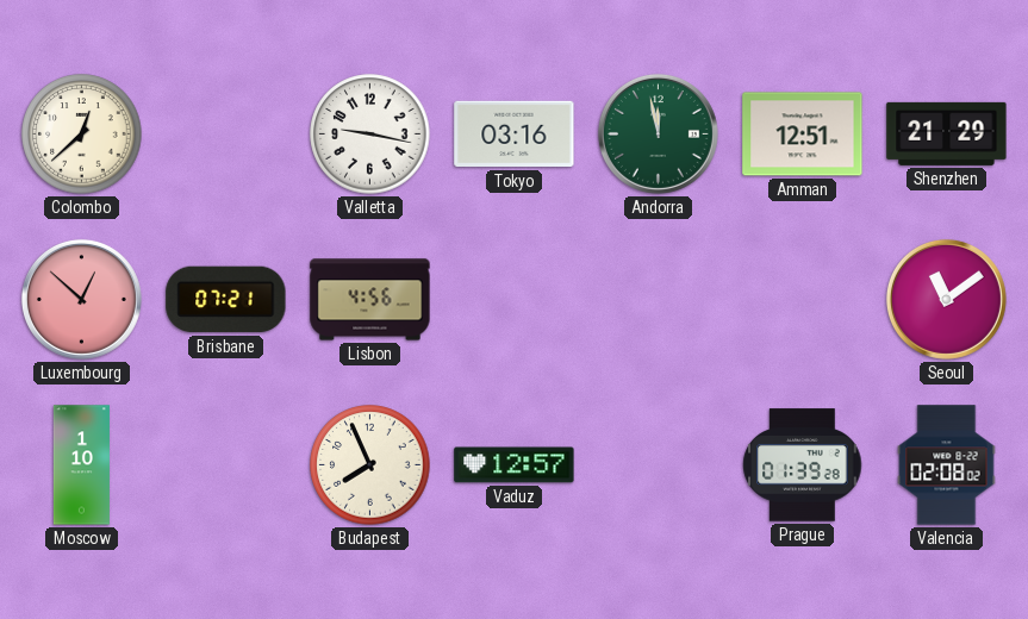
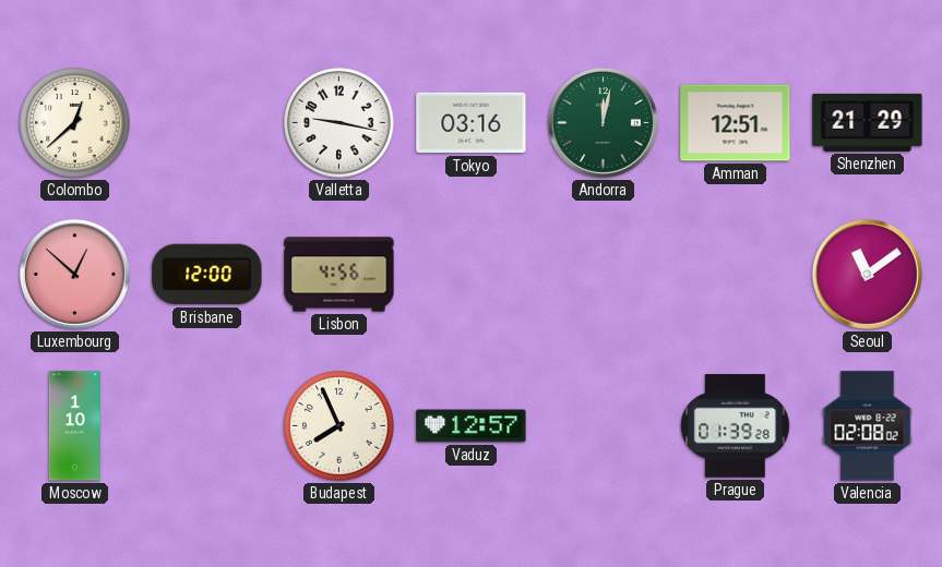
Andorra: 11:58 -> 12:02
Brisbane: 07:21 -> 12:00
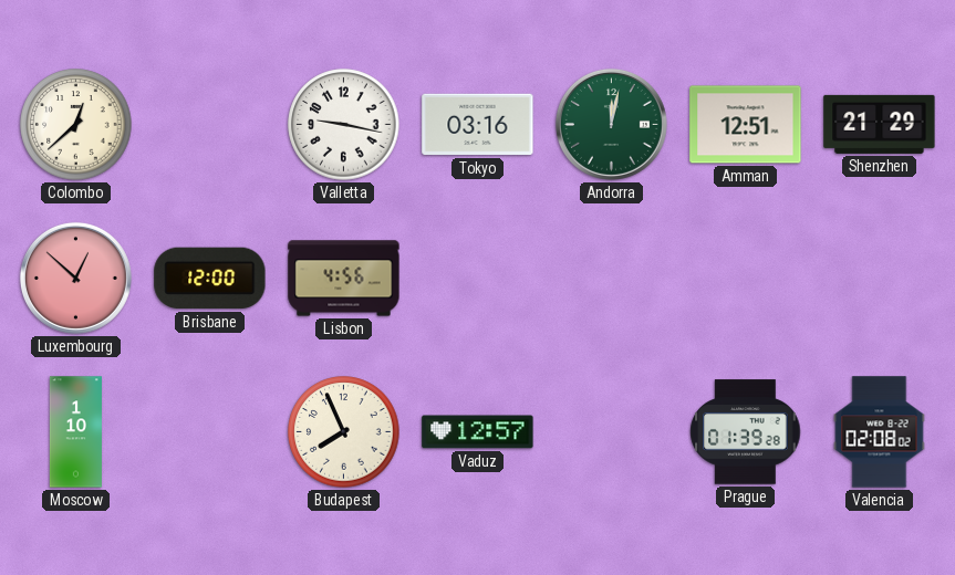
Seoul: 11:09 -> none
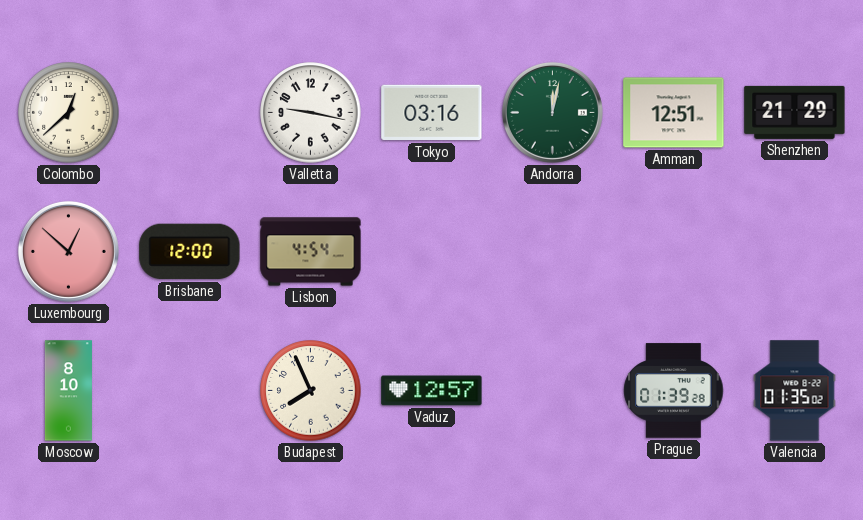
Lisbon: 4:56 -> 4:54
Moscow: 1:10 -> 8:10
Valencia: 02:08 -> 01:35
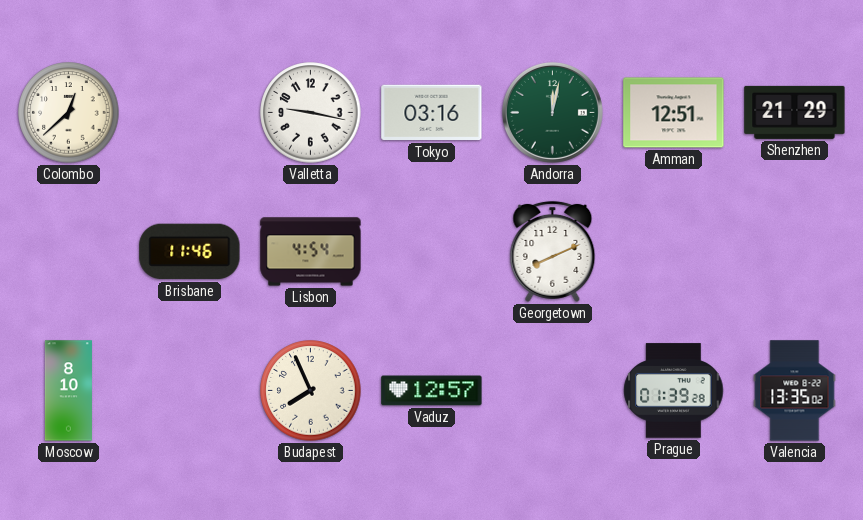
Luxembourg: 12:52 -> none
Brisbane: 12:00 -> 11:46
Georgetown: none -> 8:11
Valencia: 01:35 -> 13:35
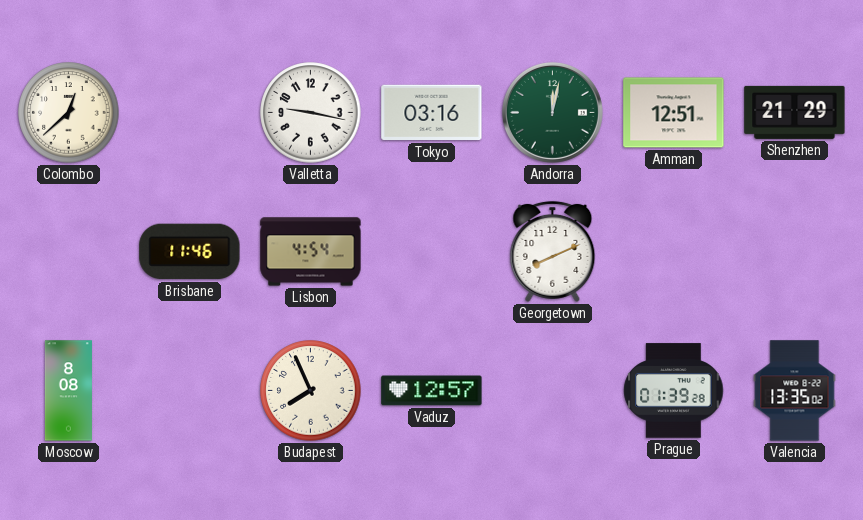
Moscow: 8:10 -> 8:08
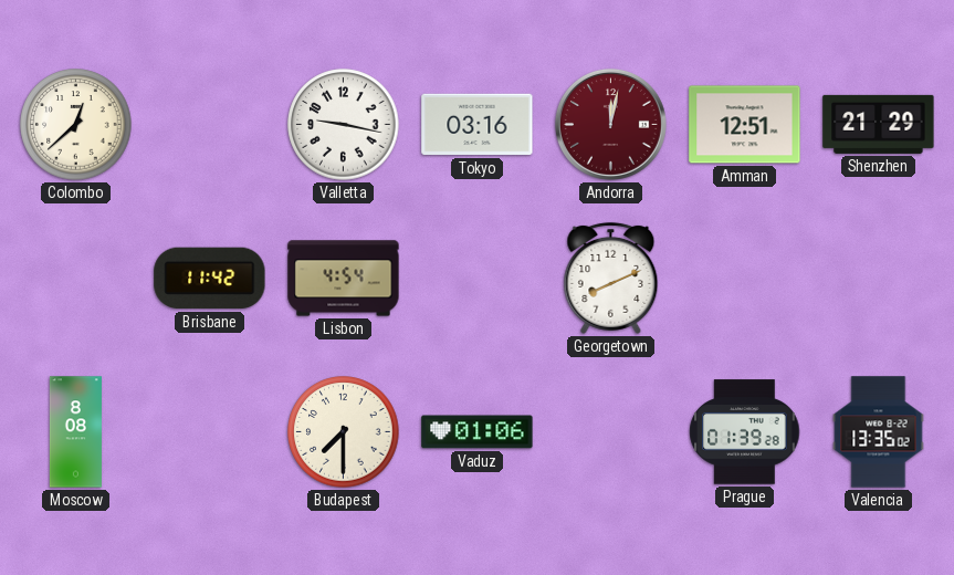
Andorra dial: green -> burgundy
Brisbane: 11:46 -> 11:42
Budapest: 7:56 -> 7:30
Vaduz: 12:57 -> 01:06
